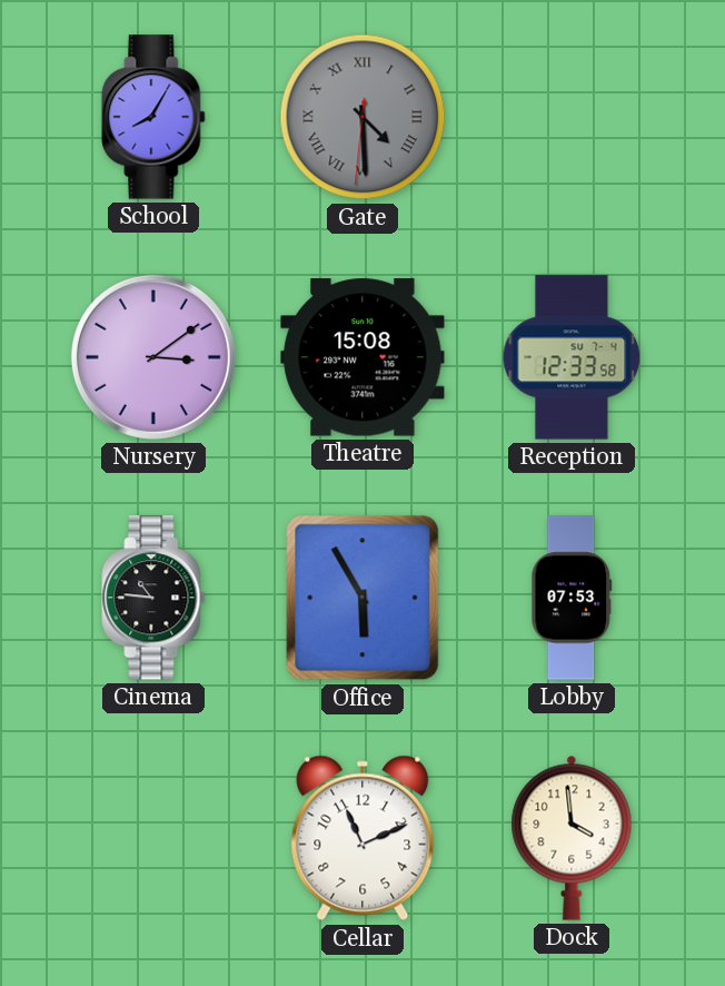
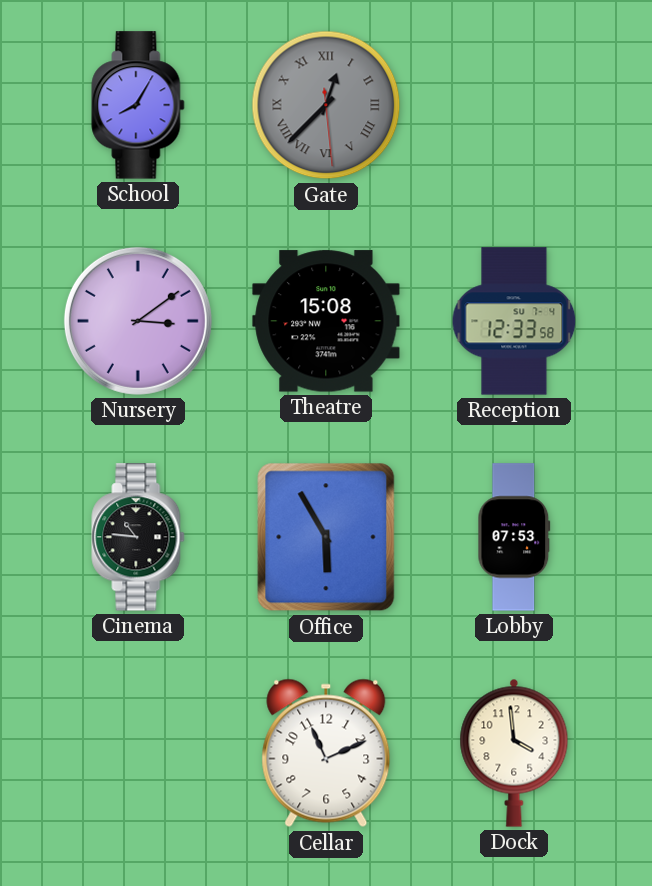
Gate: 4:29 -> 12:37
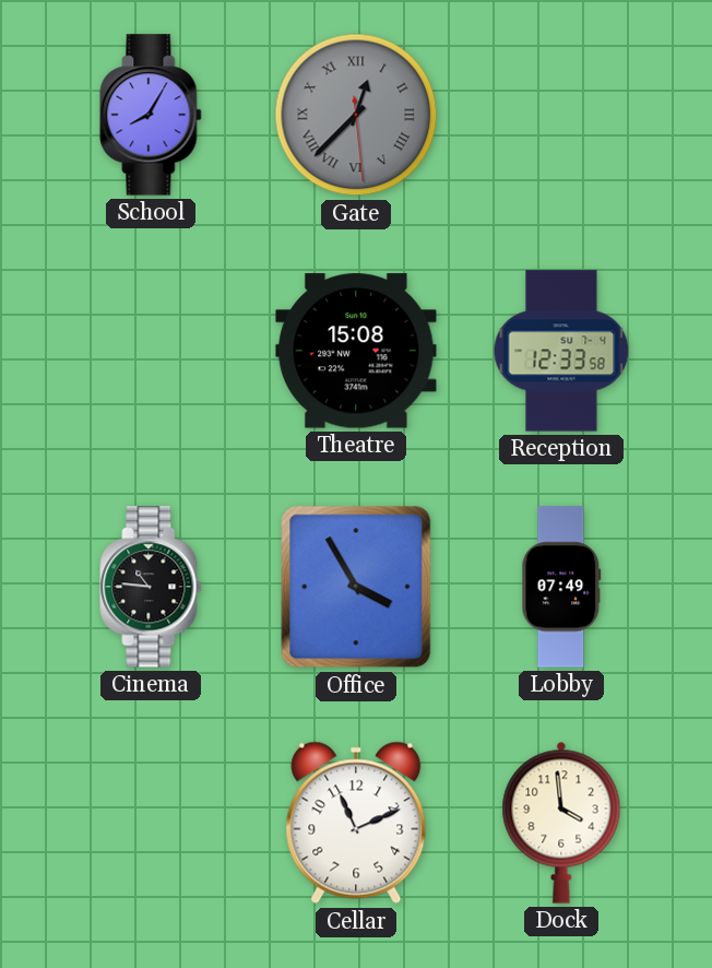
Nursery: 3:09 -> none
Office: 5:55 -> 3:55
Lobby: 07:53 -> 07:49
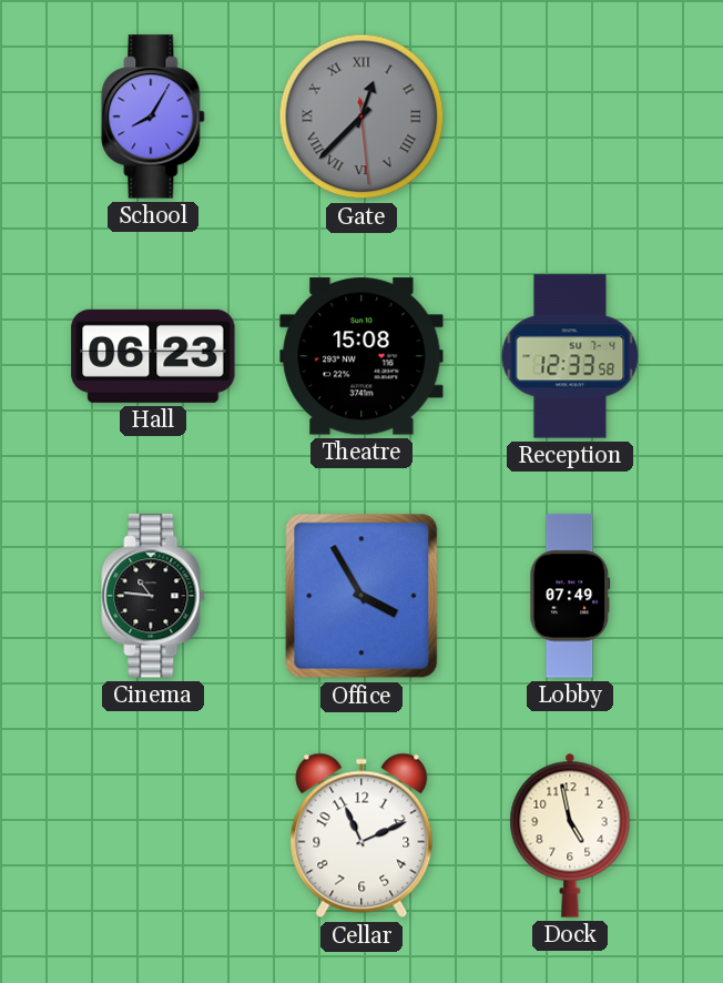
Hall: none -> 06:23
Dock: 3:59 -> 4:58
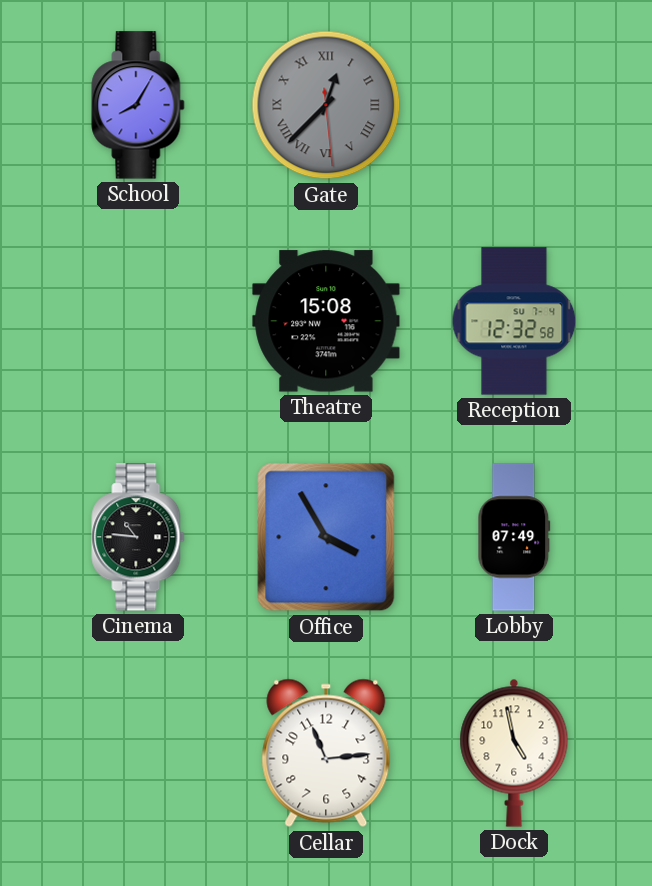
Hall: 06:23 -> none
Reception: 12:33 -> 12:32
Cellar: 11:11 -> 11:14
